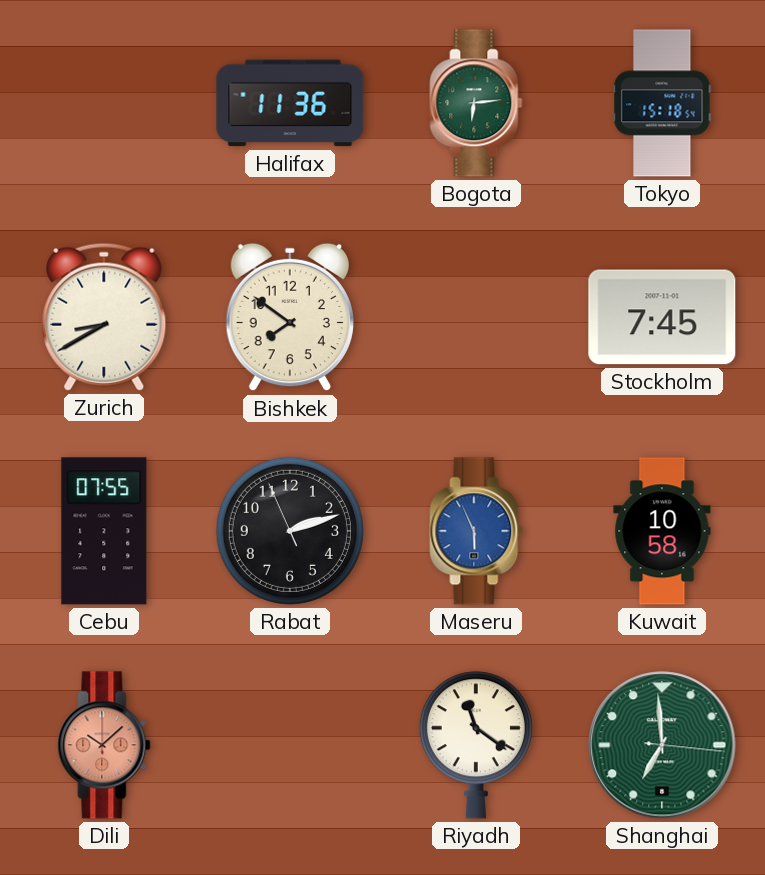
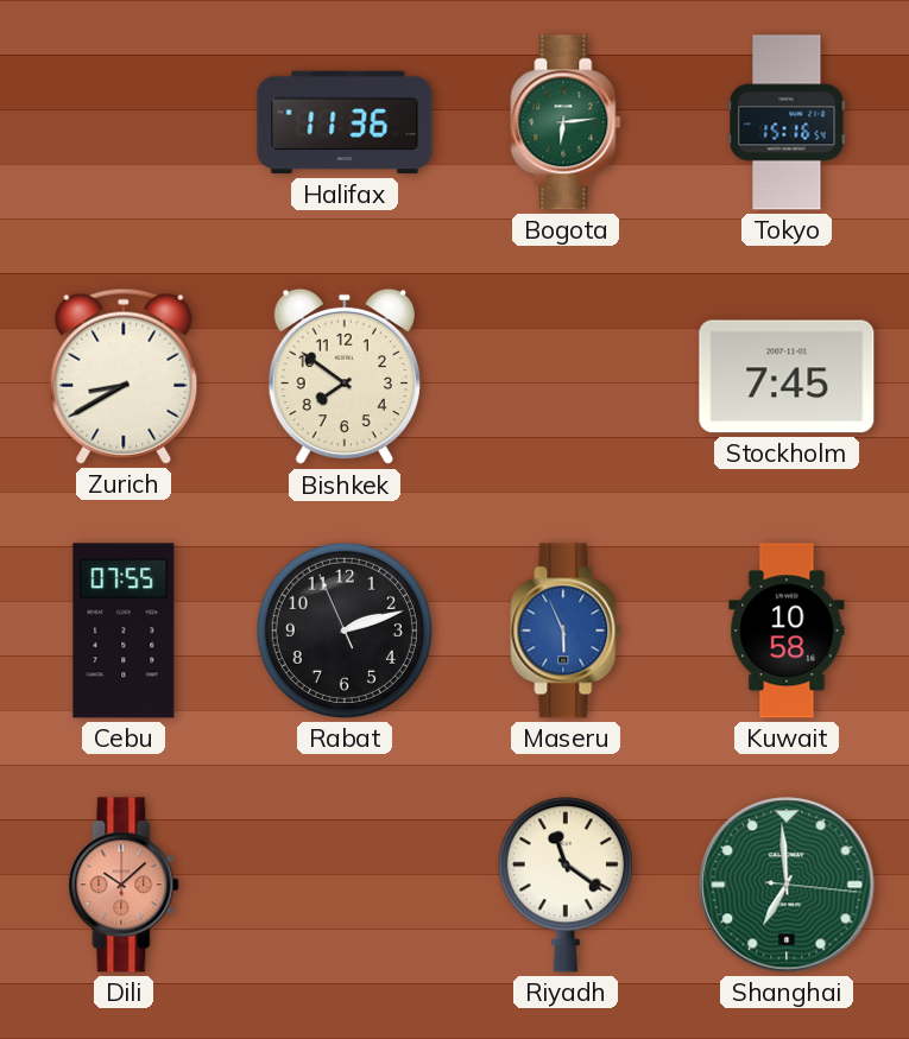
Tokyo: 15:18 -> 15:16
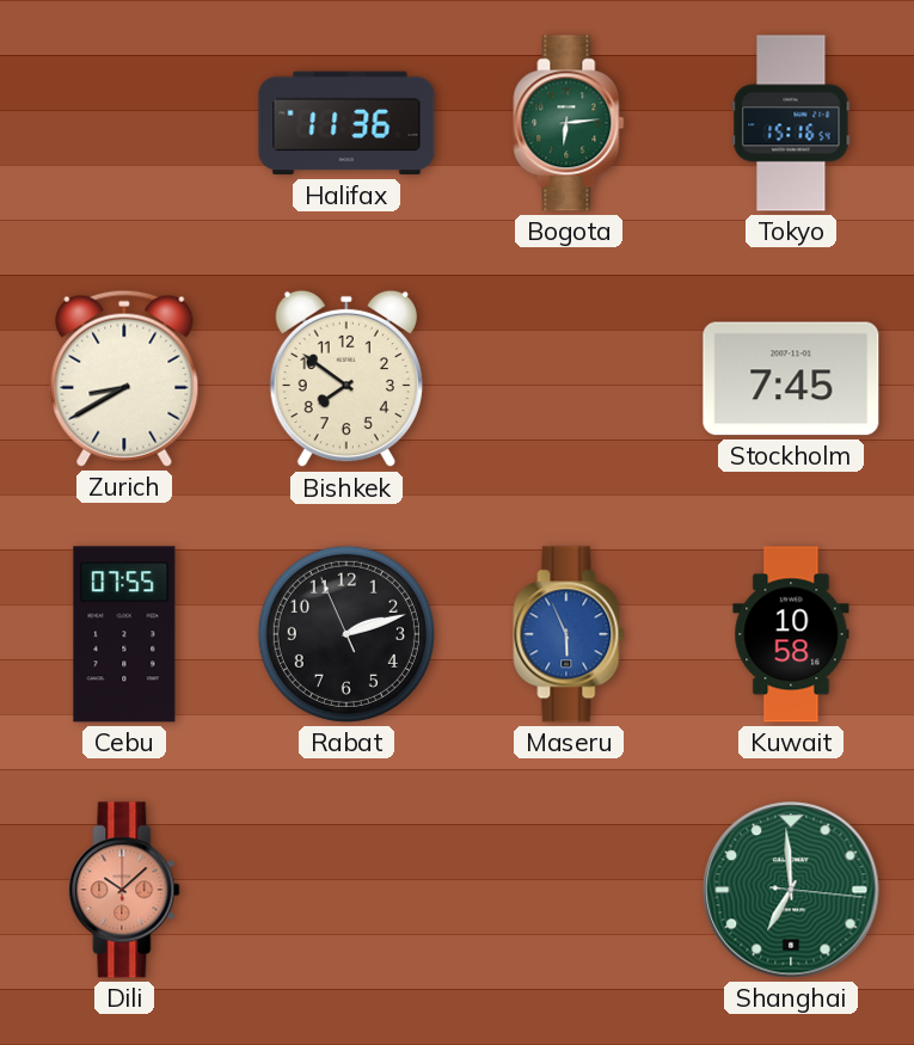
Riyadh: 11:21 -> none
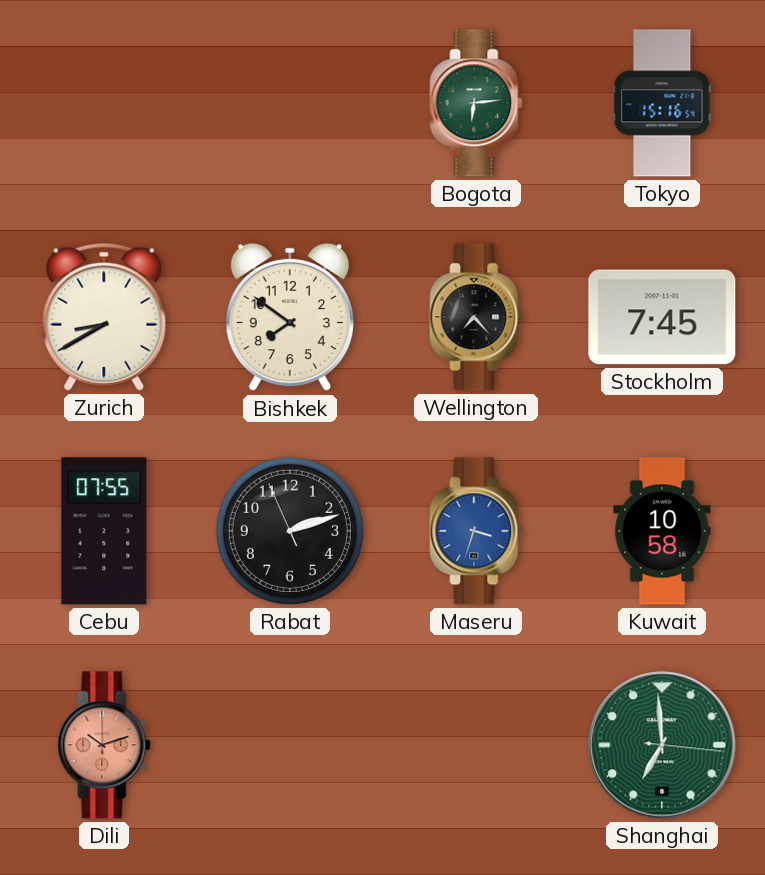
Halifax: 11:36 -> none
Wellington: none -> 7:23
Maseru: 5:56 -> 3:33
Dili: 10:08 -> 10:12
